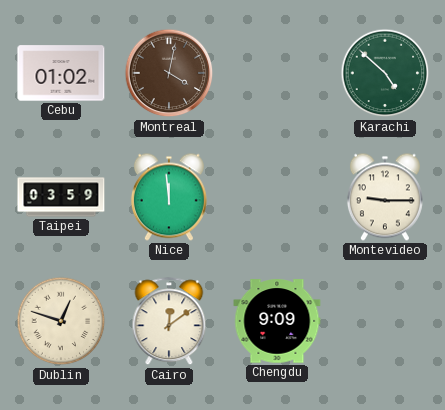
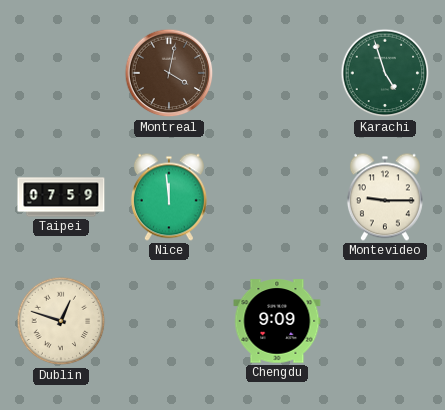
Cebu: 01:02 -> none
Karachi: 4:52 -> 4:57
Taipei: 03:59 -> 07:59
Cairo: 12:09 -> none
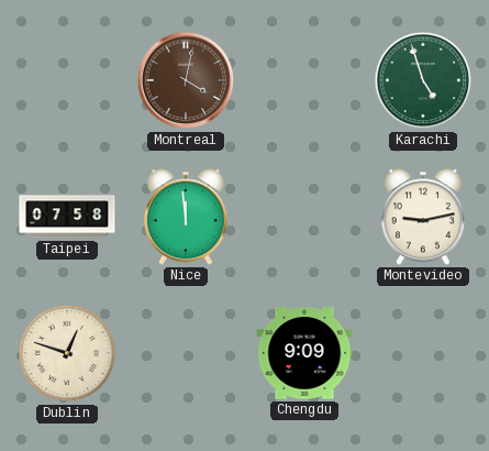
Taipei: 07:59 -> 07:58
Montevideo: 9:15 -> 9:13
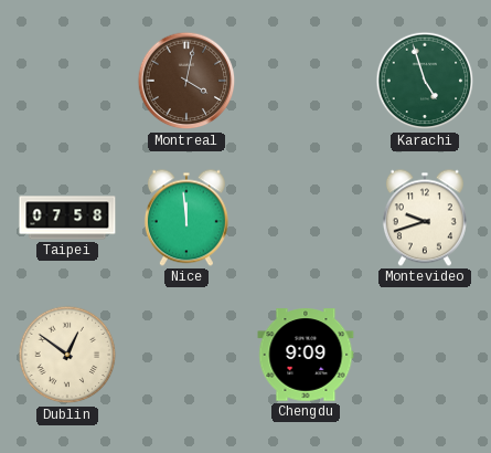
Montevideo: 9:13 -> 9:42
Dublin: 12:48 -> 12:51
